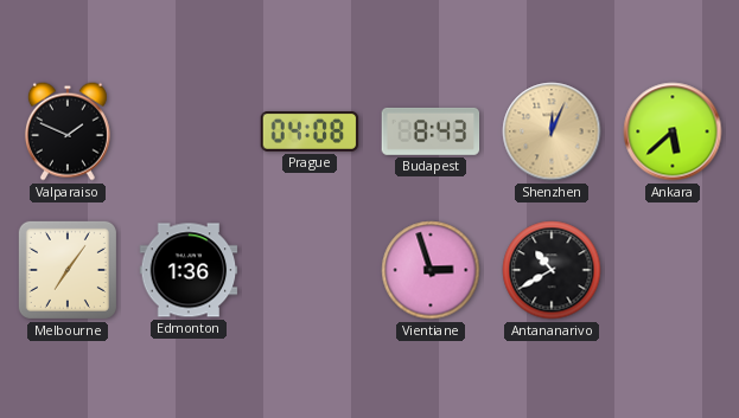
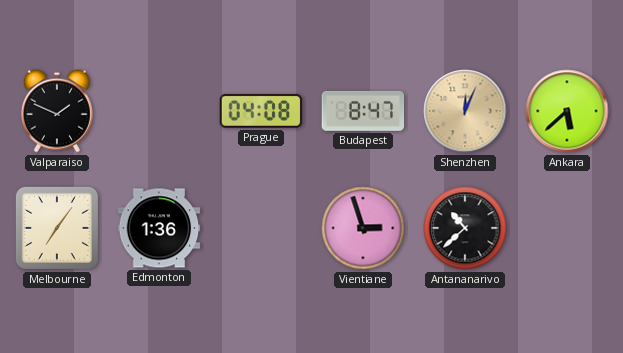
Budapest: 8:43 -> 8:47
Antananarivo: 10:40 -> 10:38
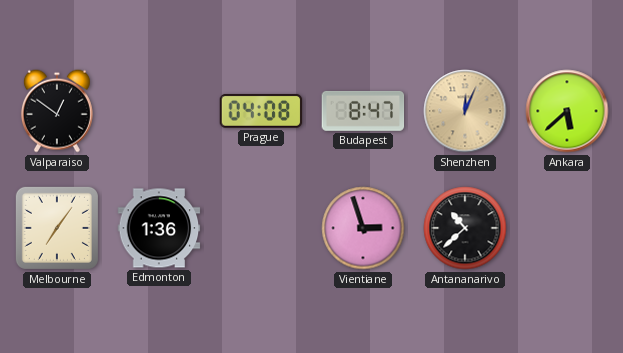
Valparaiso: 1:49 -> 12:51
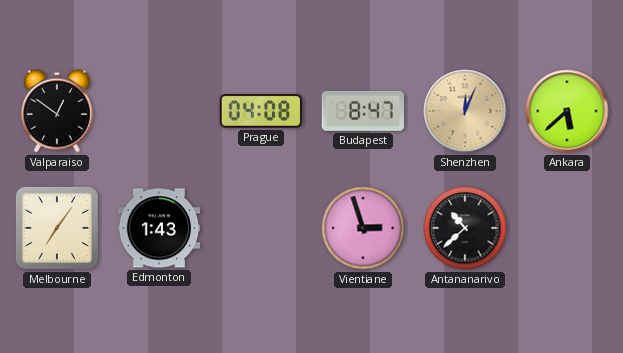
Edmonton: 1:36 -> 1:43
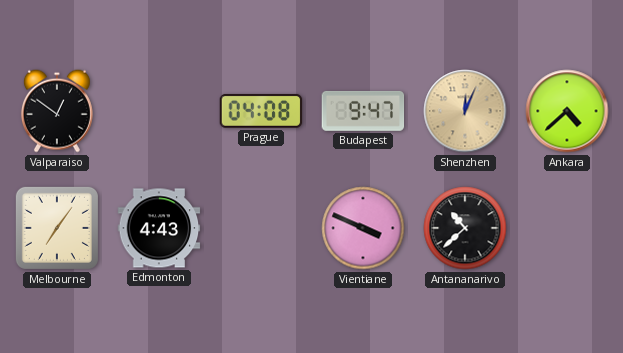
Budapest: 8:47 -> 9:47
Ankara: 5:38 -> 4:38
Edmonton: 1:43 -> 4:43
Vientiane: 2:57 -> 3:49
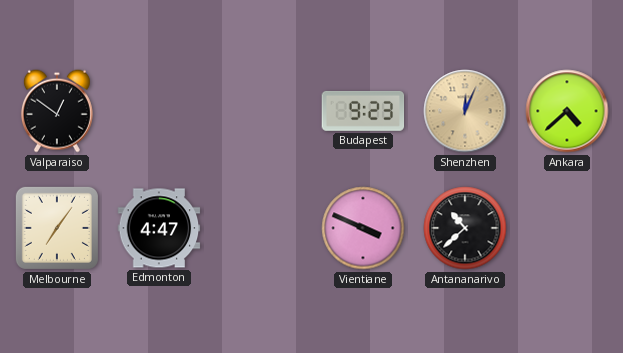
Prague: 04:08 -> none
Budapest: 9:47 -> 9:23
Edmonton: 4:43 -> 4:47
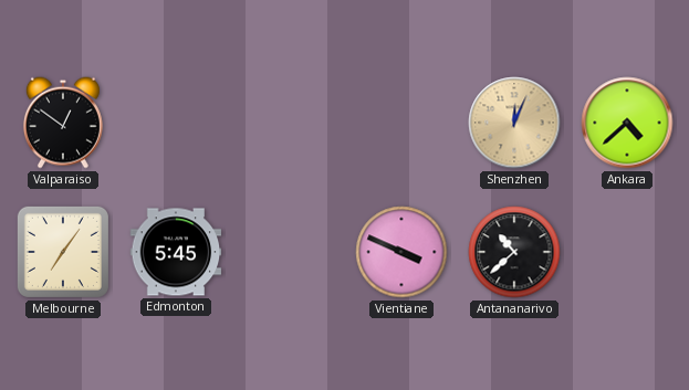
Budapest: 9:23 -> none
Edmonton: 4:47 -> 5:45
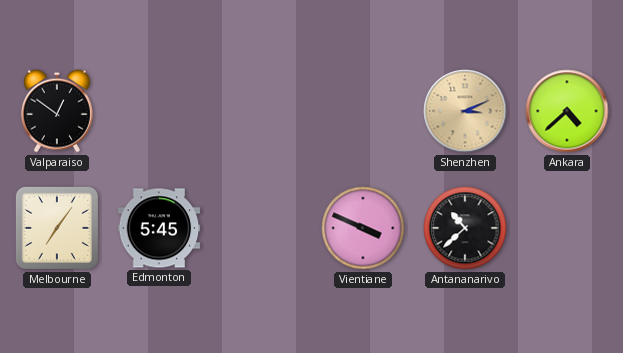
Shenzhen: 12:04 -> 3:11
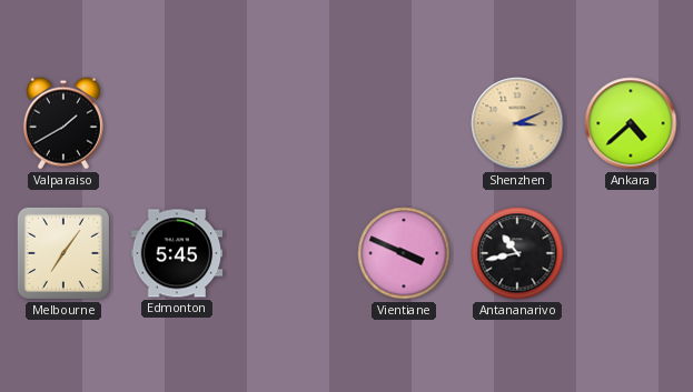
Valparaiso: 12:51 -> 1:40
Antananarivo: 10:38 -> 10:43
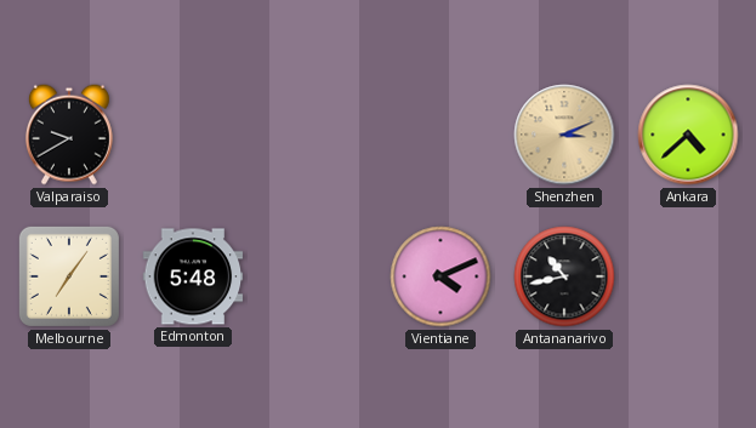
Valparaiso: 1:40 -> 9:40
Edmonton: 5:45 -> 5:48
Vientiane: 3:49 -> 4:11
